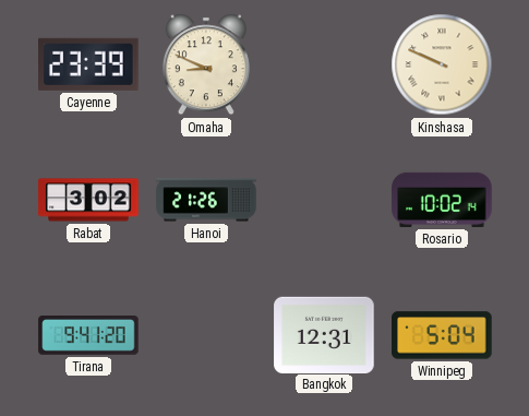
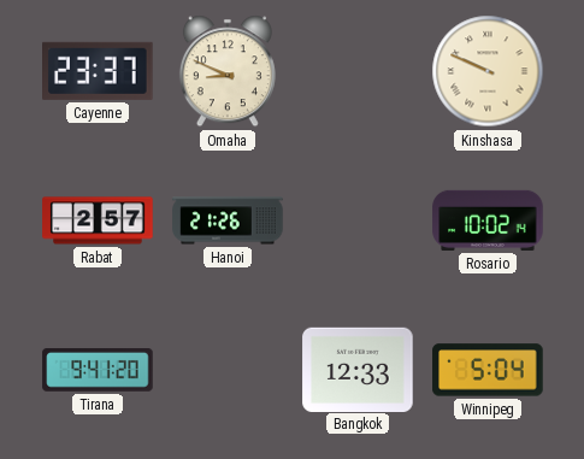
Cayenne: 23:39 -> 23:37
Rabat: 3:02 -> 2:57
Bangkok: 12:31 -> 12:33
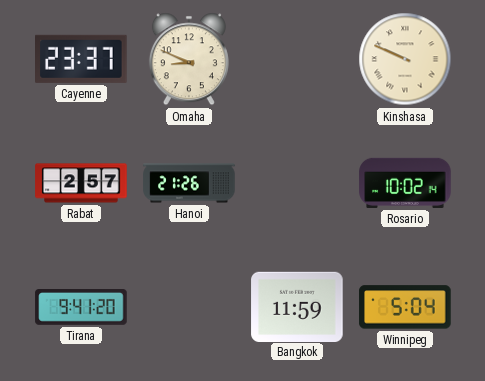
Bangkok: 12:33 -> 11:59
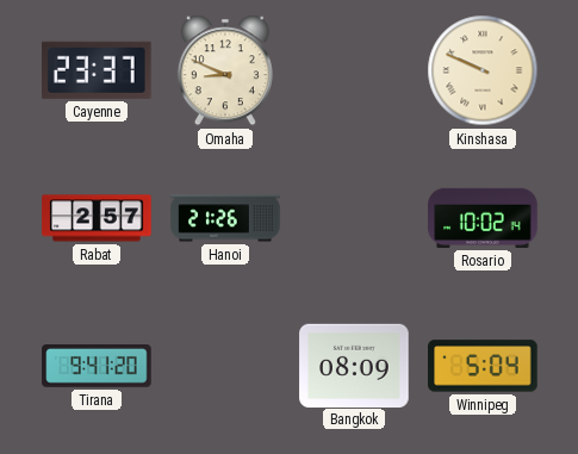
Bangkok: 11:59 -> 08:09
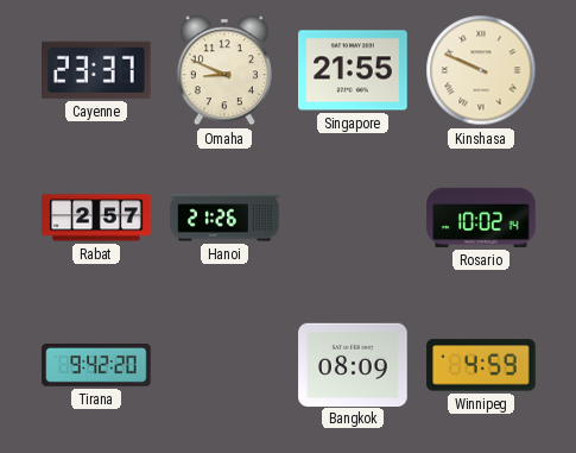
Singapore: none -> 21:55
Tirana: 9:41 -> 9:42
Winnipeg: 5:04 -> 4:59
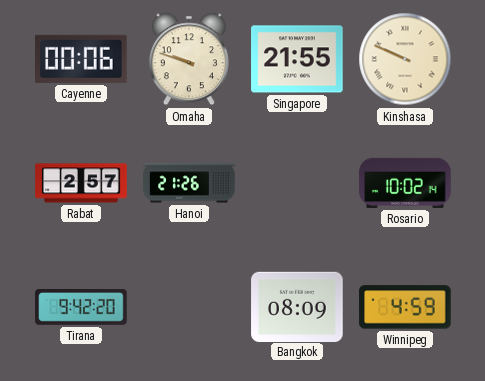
Cayenne: 23:37 -> 00:06
Omaha: 8:49 -> 9:48
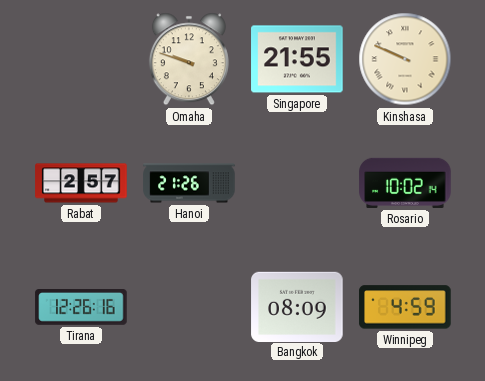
Cayenne: 00:06 -> none
Tirana: 9:42 -> 12:26
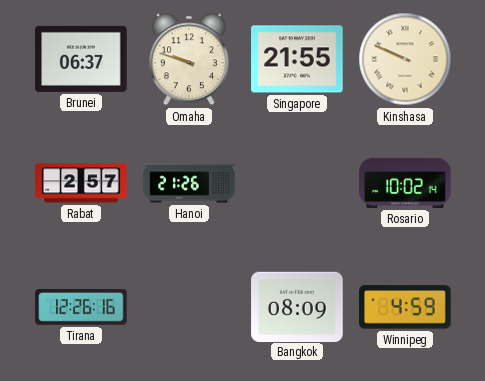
Brunei: none -> 06:37
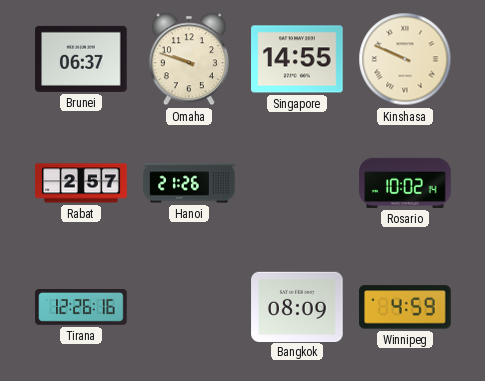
Singapore: 21:55 -> 14:55
